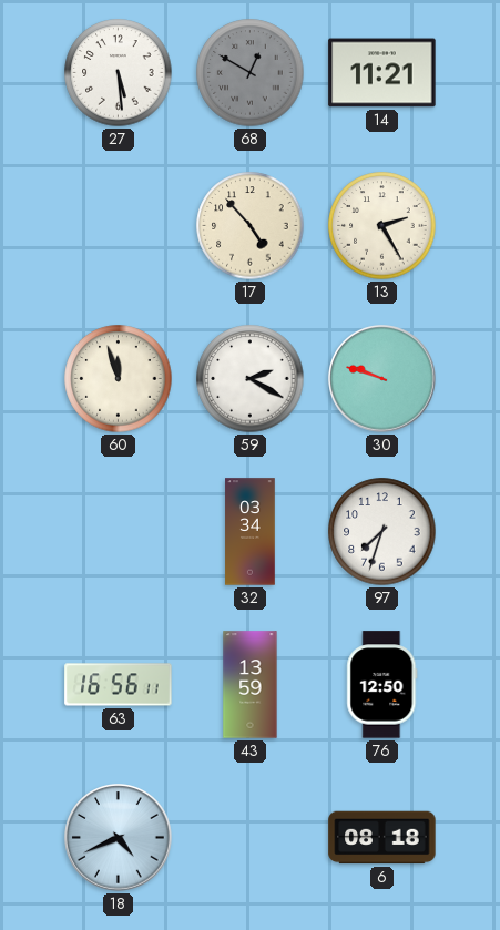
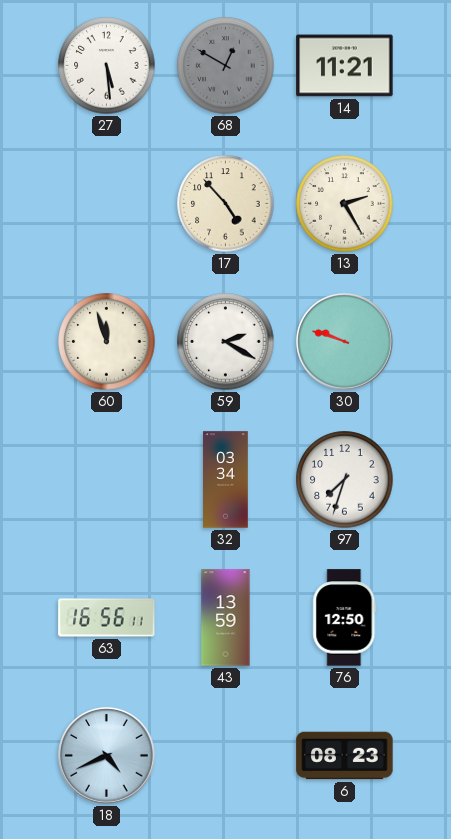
6: 08:18 -> 08:23
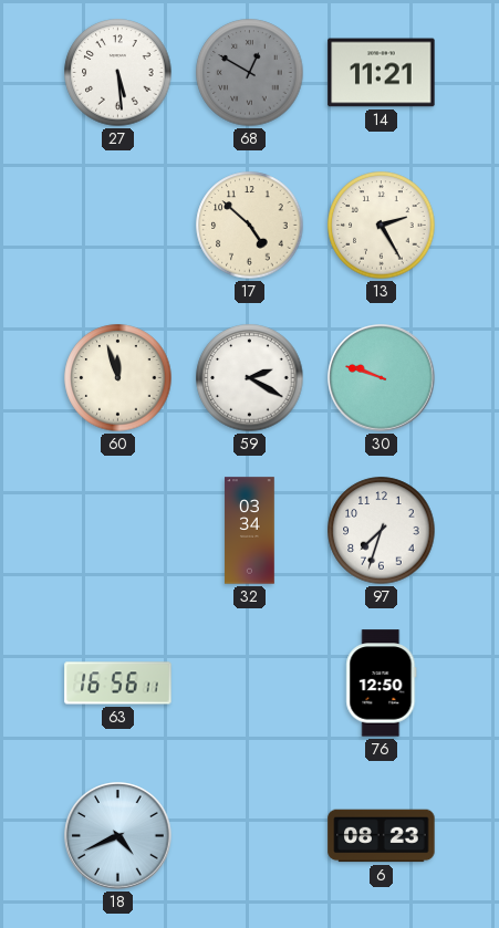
17: 4:53 -> 4:52
43: 13:59 -> none
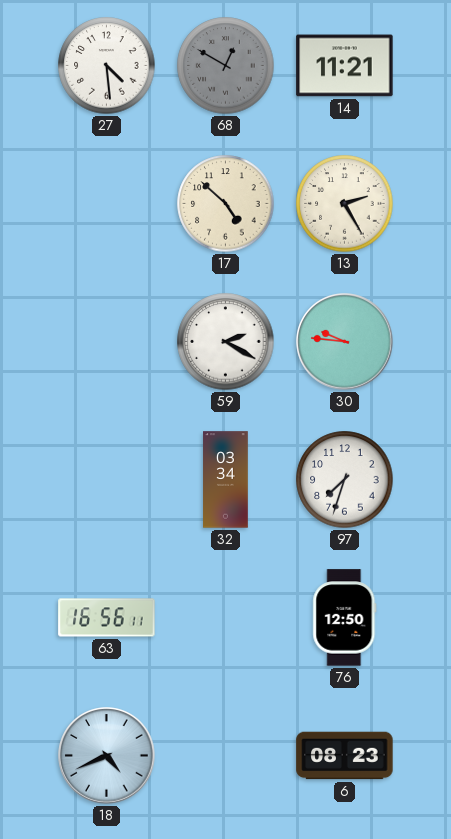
27: 5:29 -> 4:29
60: 11:57 -> none
30: 9:48 -> 9:46
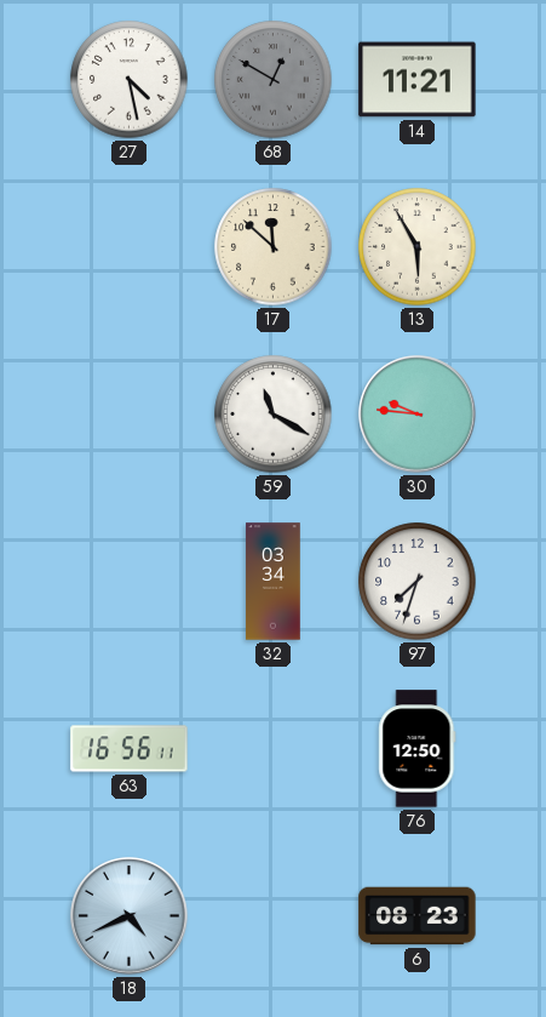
27: 4:29 -> 4:28
17: 4:52 -> 11:52
13: 2:25 -> 5:55
59: 2:20 -> 11:20
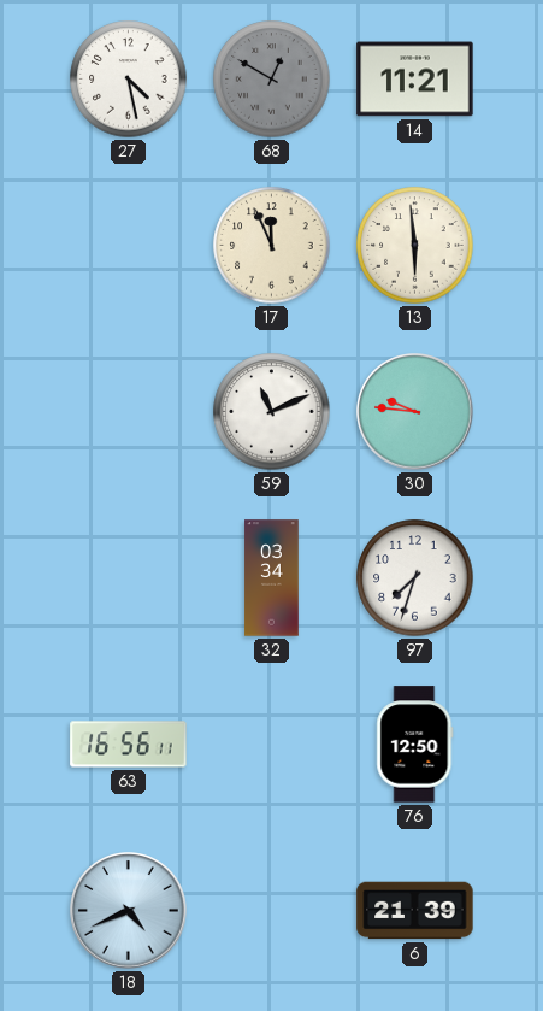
17: 11:52 -> 11:56
13: 5:55 -> 5:59
59: 11:20 -> 11:11
6: 08:23 -> 21:39
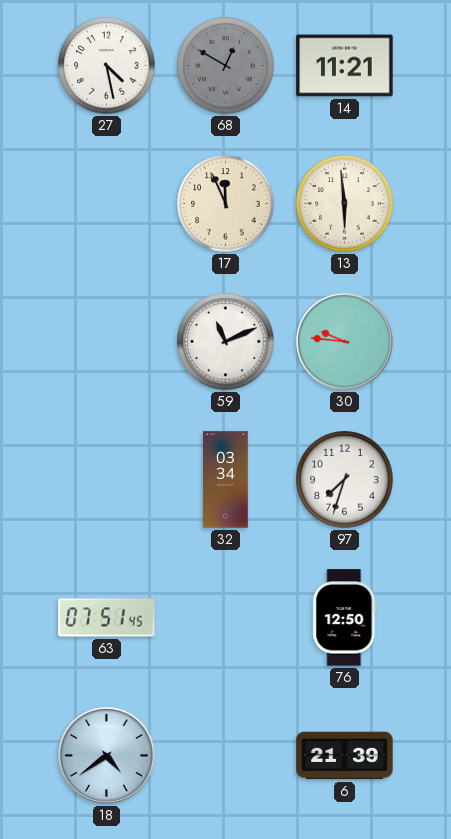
63: 16:56 -> 07:51
18: 4:41 -> 4:39
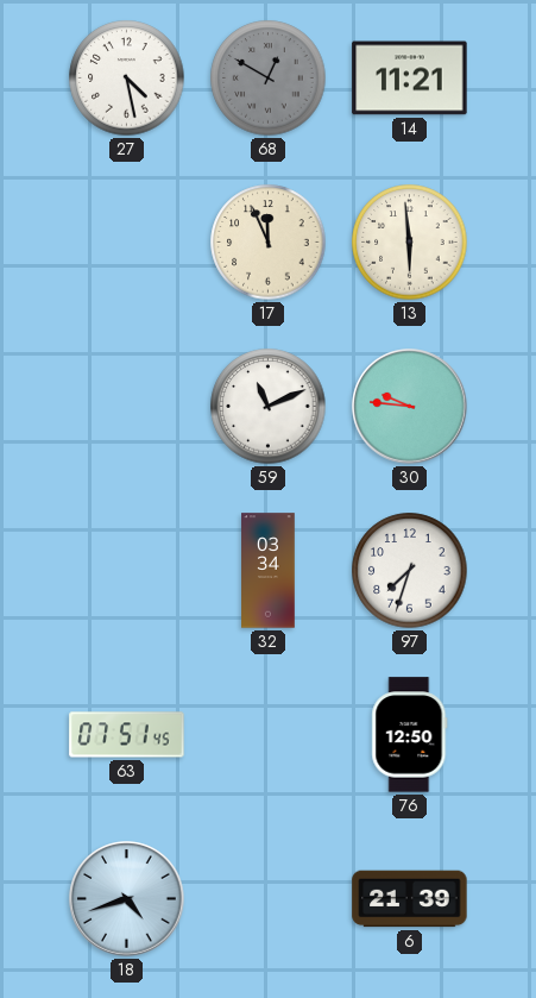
18: 4:39 -> 4:42
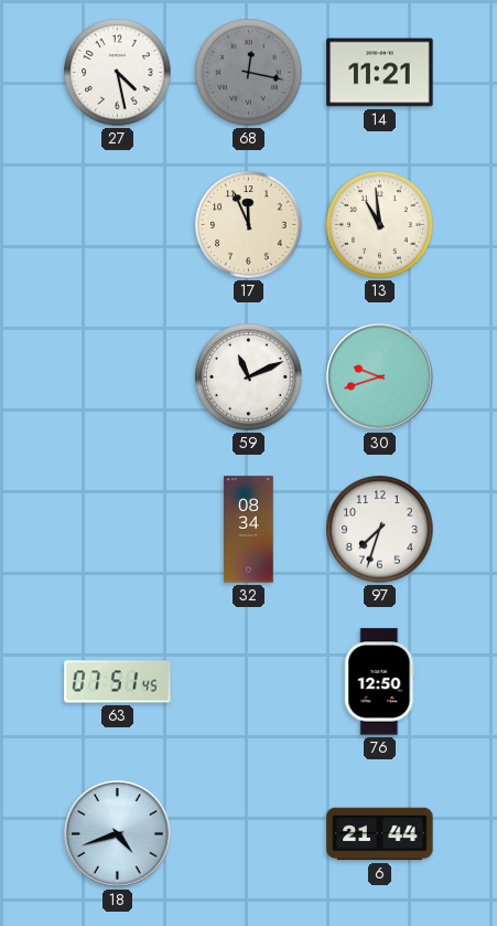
68: 12:50 -> 12:17
13: 5:59 -> 10:59
30: 9:46 -> 9:42
32: 03:34 -> 08:34
6: 21:39 -> 21:44
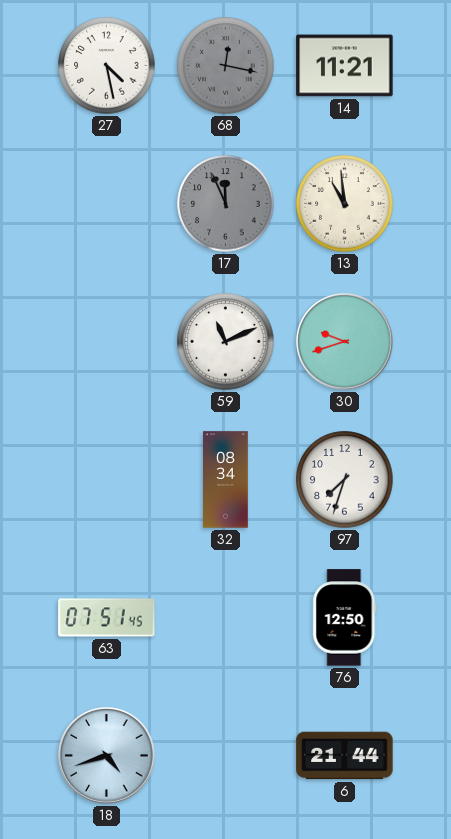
17 dial: cream -> grey
